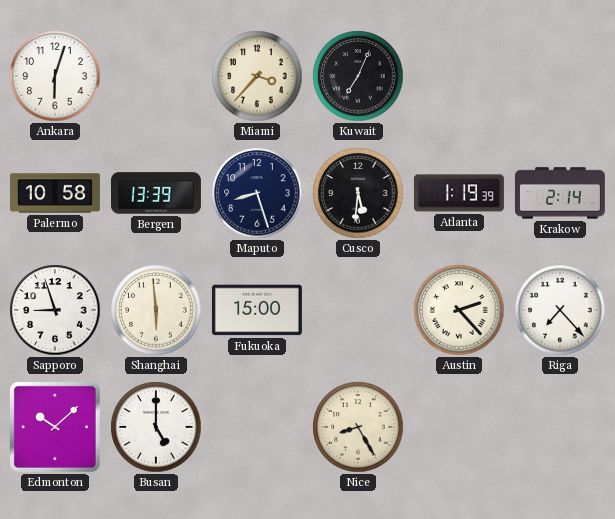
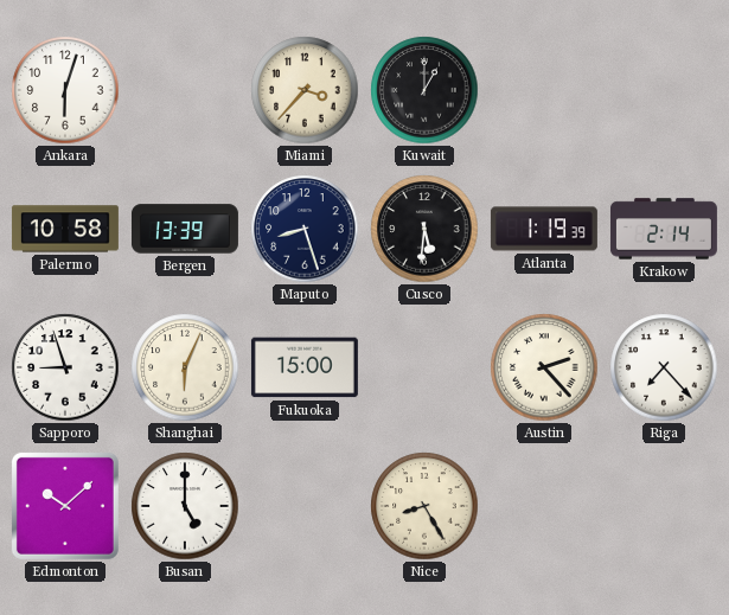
Kuwait: 7:04 -> 1:00
Shanghai: 5:59 -> 6:04
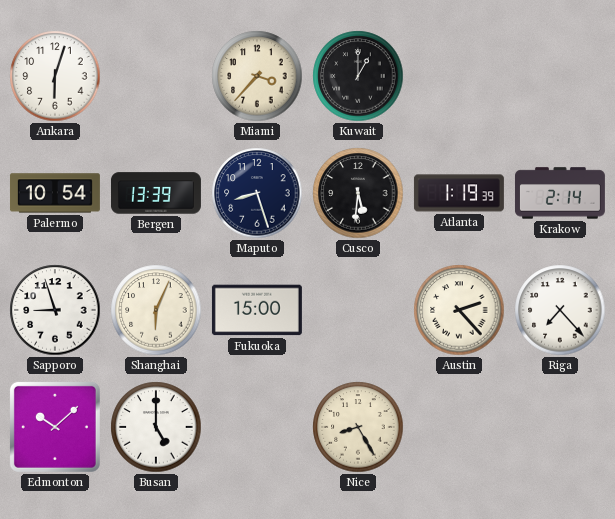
Palermo: 10:58 -> 10:54
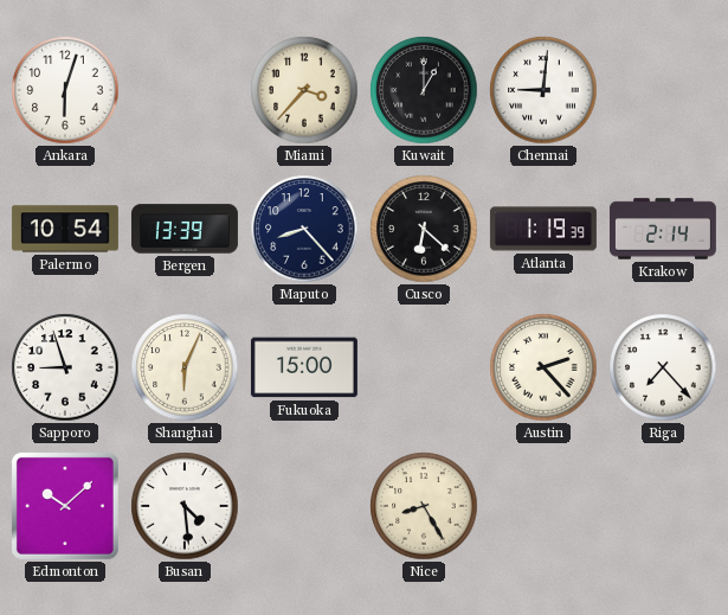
Chennai: none -> 9:01
Maputo: 8:27 -> 8:23
Cusco: 5:31 -> 6:22
Busan: 5:00 -> 4:29
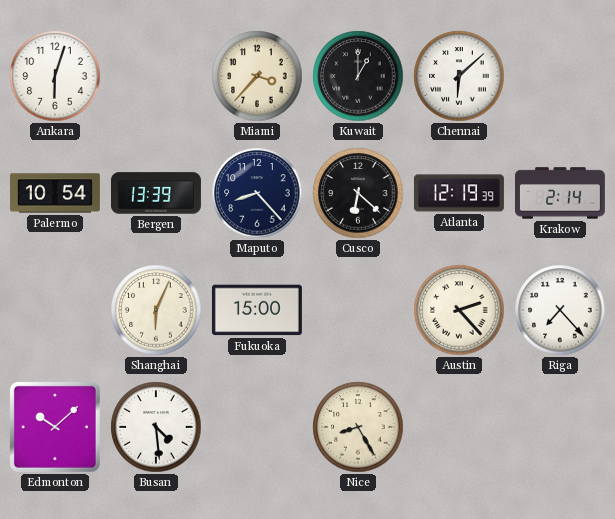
Chennai: 9:01 -> 6:08
Atlanta: 1:19 -> 12:19
Sapporo: 8:57 -> none
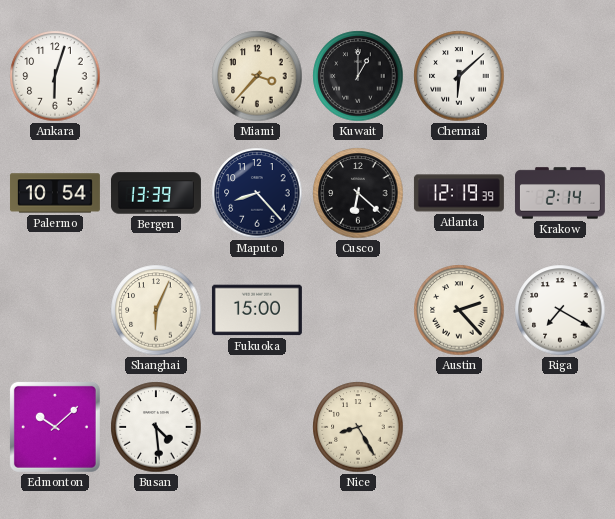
Riga: 7:23 -> 7:20
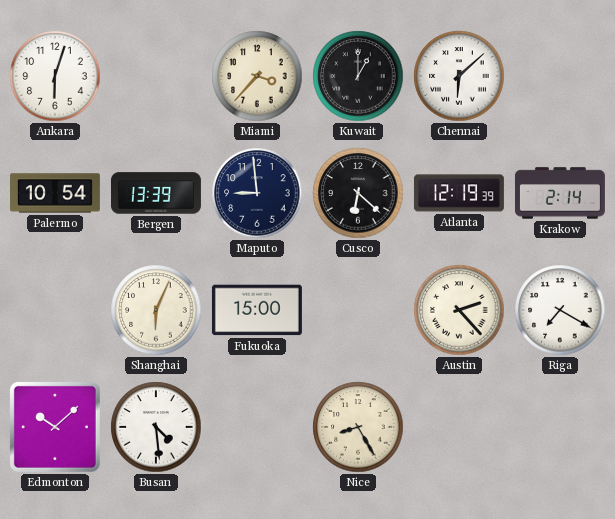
Maputo: 8:23 -> 8:59
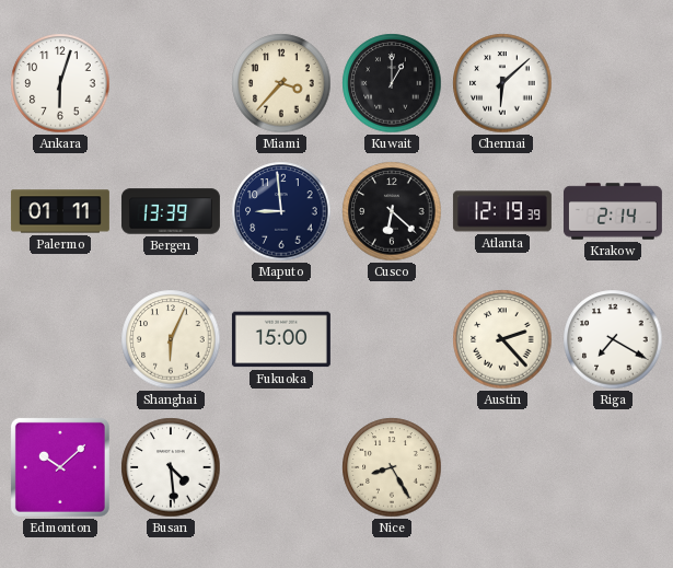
Palermo: 10:54 -> 01:11
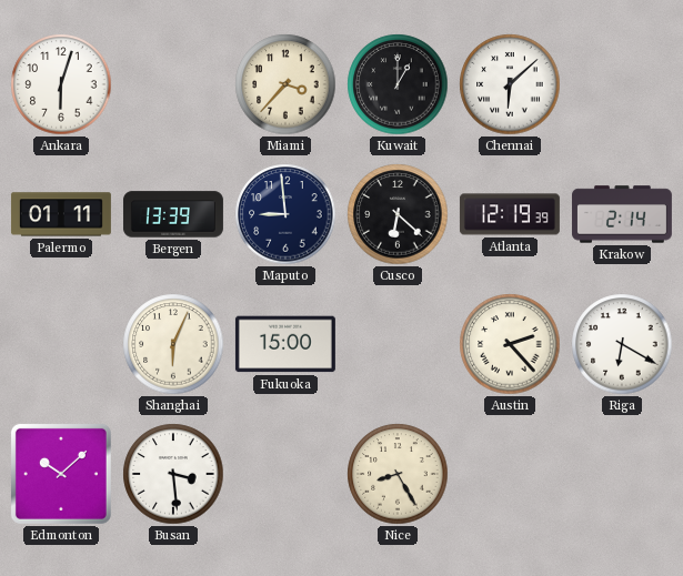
Riga: 7:20 -> 6:20
Busan: 4:29 -> 3:29
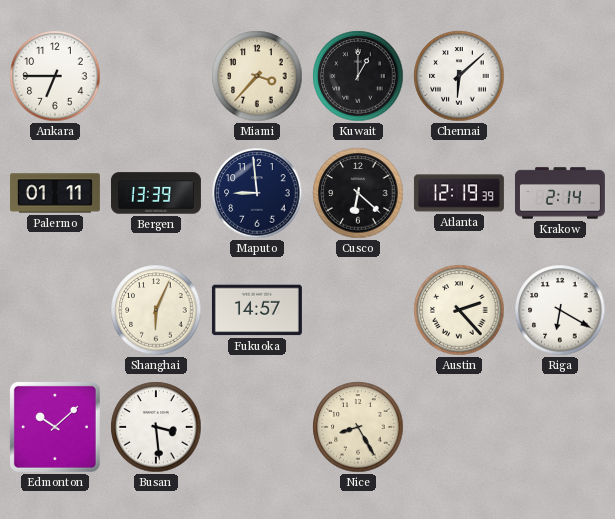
Ankara: 6:03 -> 6:45
Fukuoka: 15:00 -> 14:57
